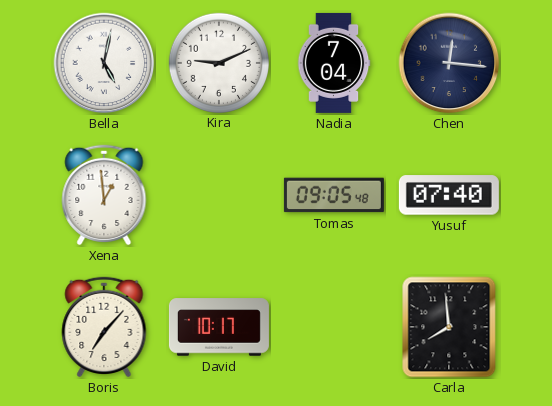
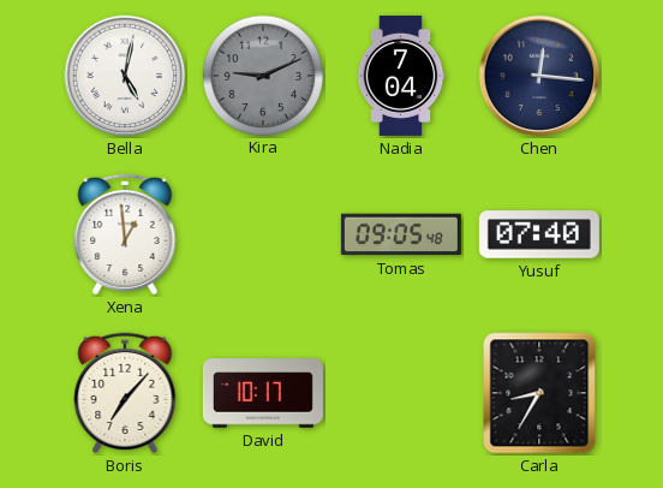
Kira dial: white -> grey
Carla: 7:59 -> 8:35
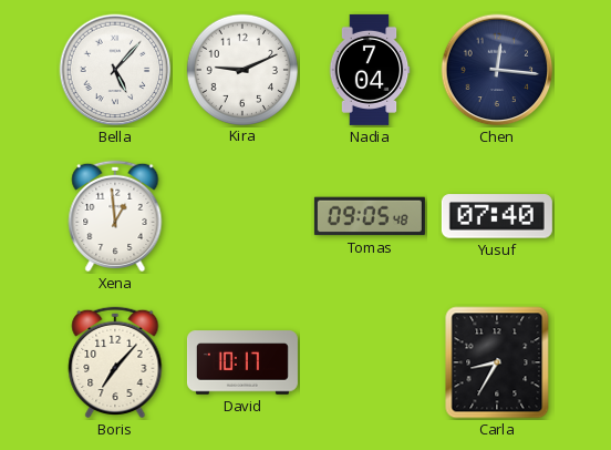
Bella: 5:02 -> 5:07
Kira dial: grey -> white
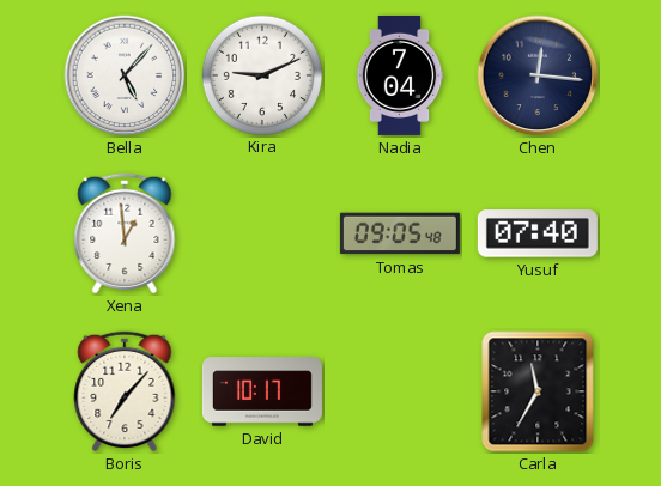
Carla: 8:35 -> 11:35
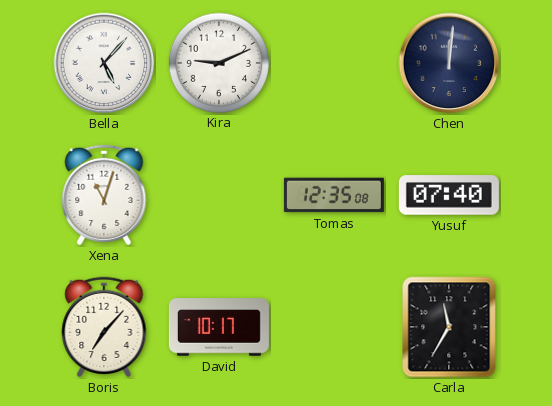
Nadia: 7:04 -> none
Chen: 12:16 -> 12:01
Xena: 12:59 -> 11:03
Tomas: 09:05 -> 12:35
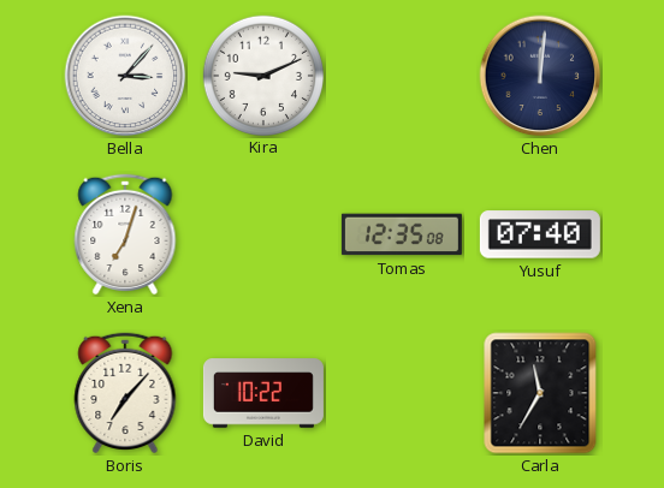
Bella: 5:07 -> 3:07
Xena: 11:03 -> 7:03
David: 10:17 -> 10:22
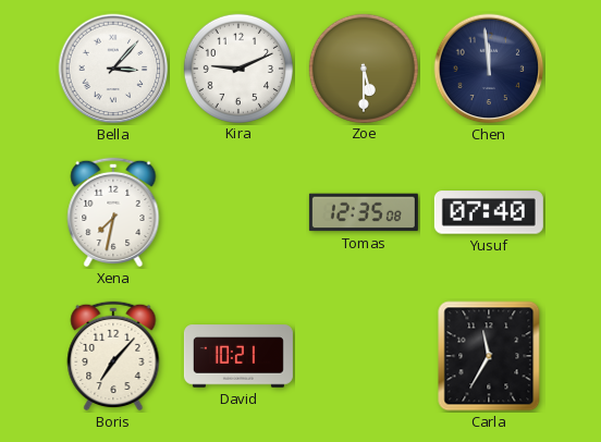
Zoe: none -> 5:30
Chen: 12:01 -> 11:59
Xena: 7:03 -> 7:32
David: 10:22 -> 10:21
